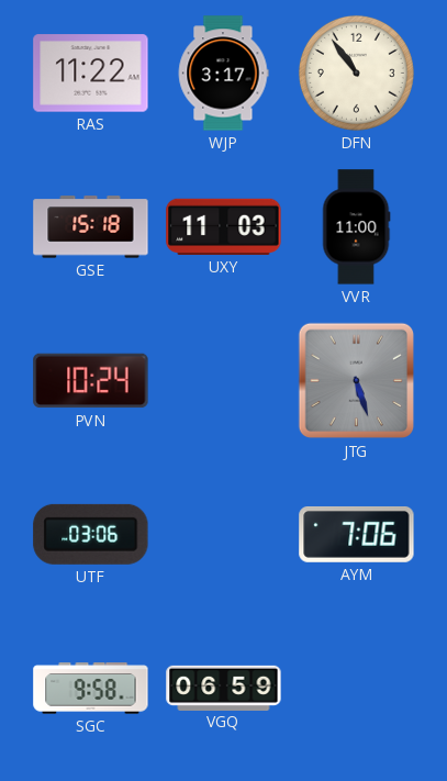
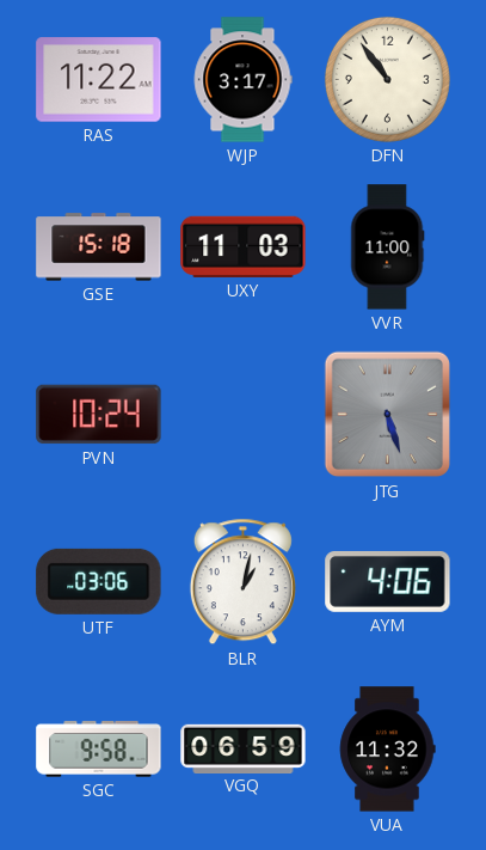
BLR: none -> 1:02
AYM: 7:06 -> 4:06
VUA: none -> 11:32
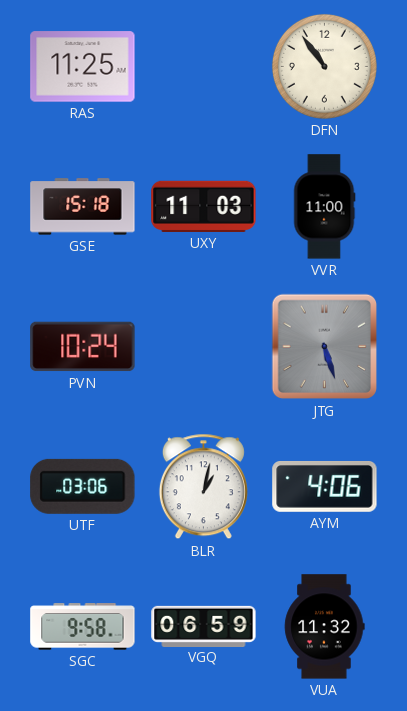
RAS: 11:22 -> 11:25
WJP: 3:17 -> none
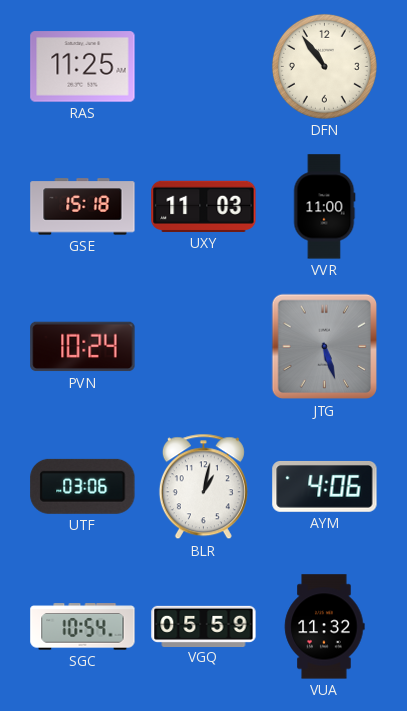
SGC: 9:58 -> 10:54
VGQ: 06:59 -> 05:59
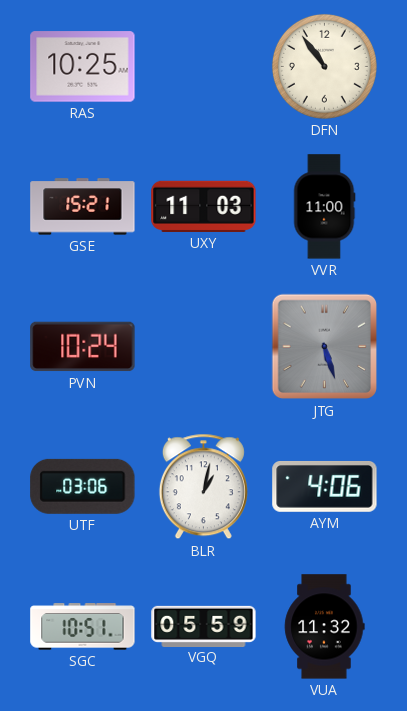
RAS: 11:25 -> 10:25
GSE: 15:18 -> 15:21
SGC: 10:54 -> 10:51
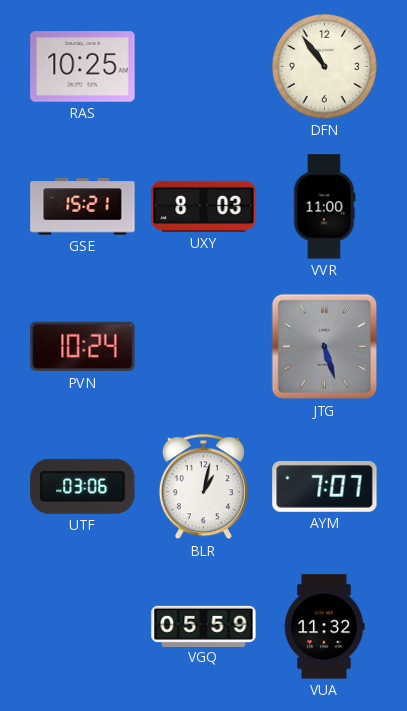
UXY: 11:03 -> 8:03
AYM: 4:06 -> 7:07
SGC: 10:51 -> none
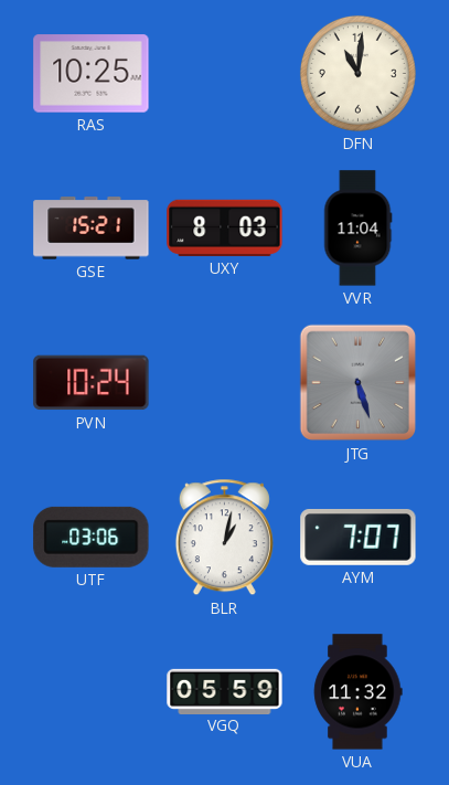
DFN: 10:54 -> 11:01
VVR: 11:00 -> 11:04
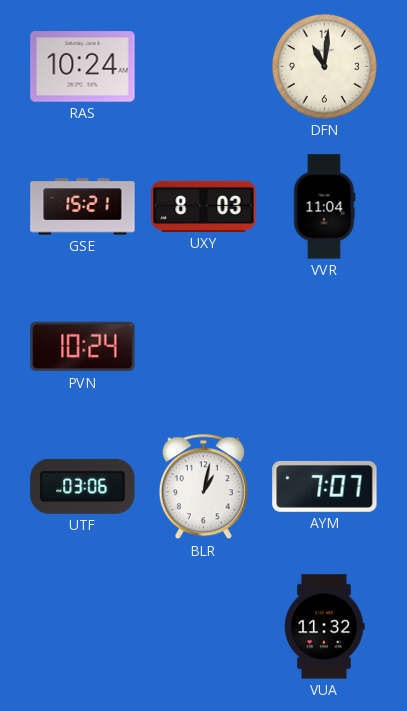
RAS: 10:25 -> 10:24
JTG: 5:27 -> none
VGQ: 05:59 -> none
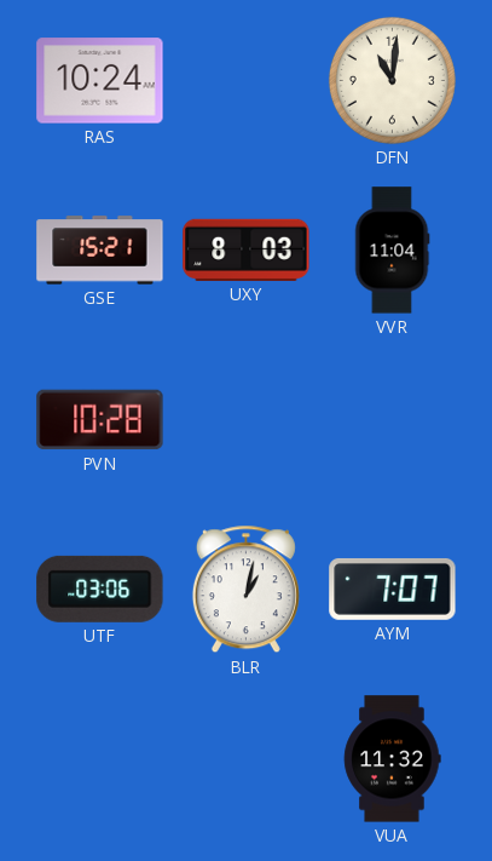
PVN: 10:24 -> 10:28
